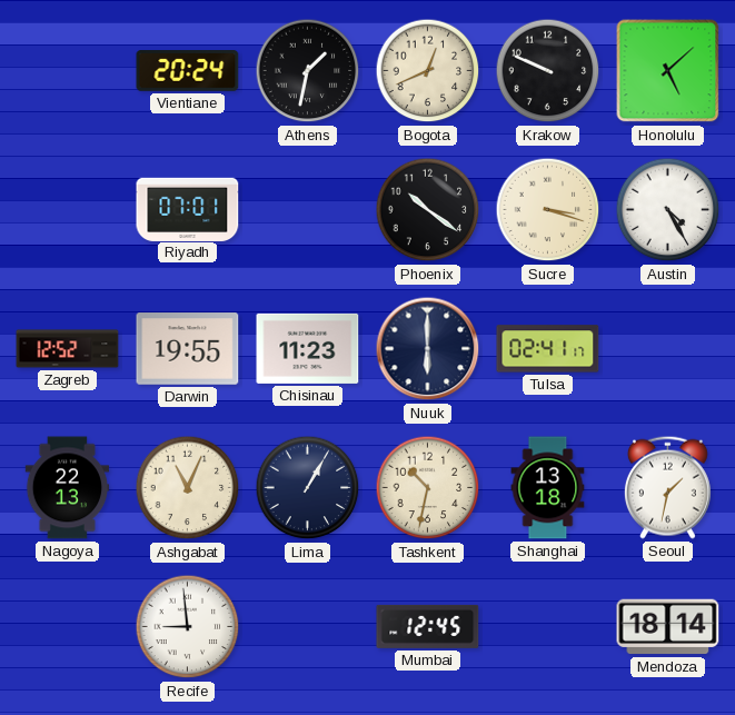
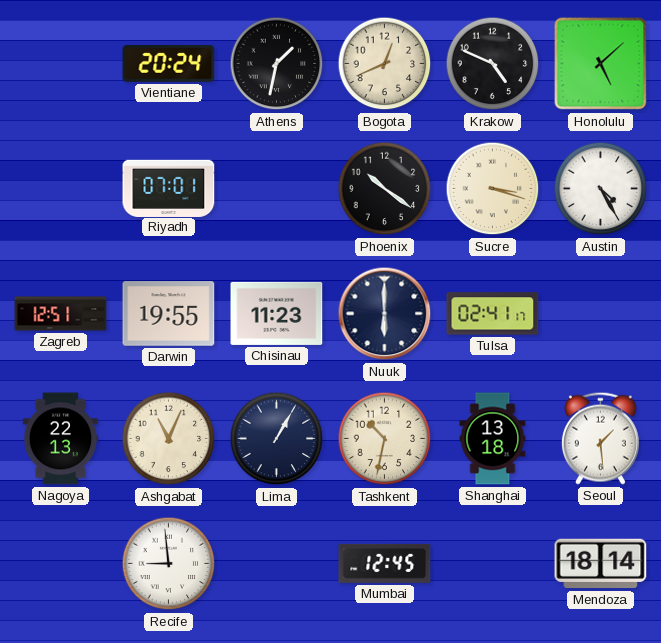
Krakow: 9:49 -> 4:49
Zagreb: 12:52 -> 12:51
Seoul: 1:32 -> 1:29
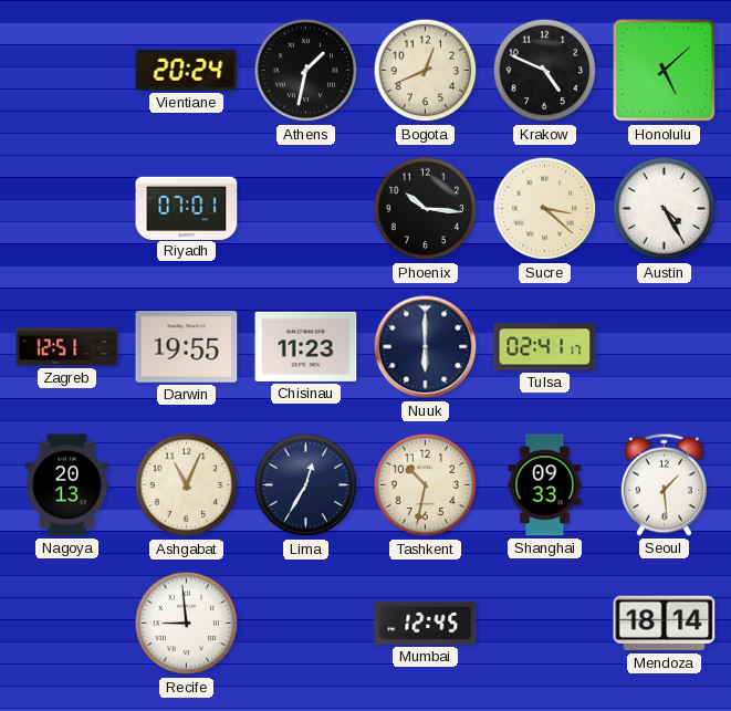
Phoenix: 10:21 -> 10:16
Sucre: 3:18 -> 3:22
Nagoya: 22:13 -> 20:13
Lima: 1:05 -> 12:35
Shanghai: 13:18 -> 09:33
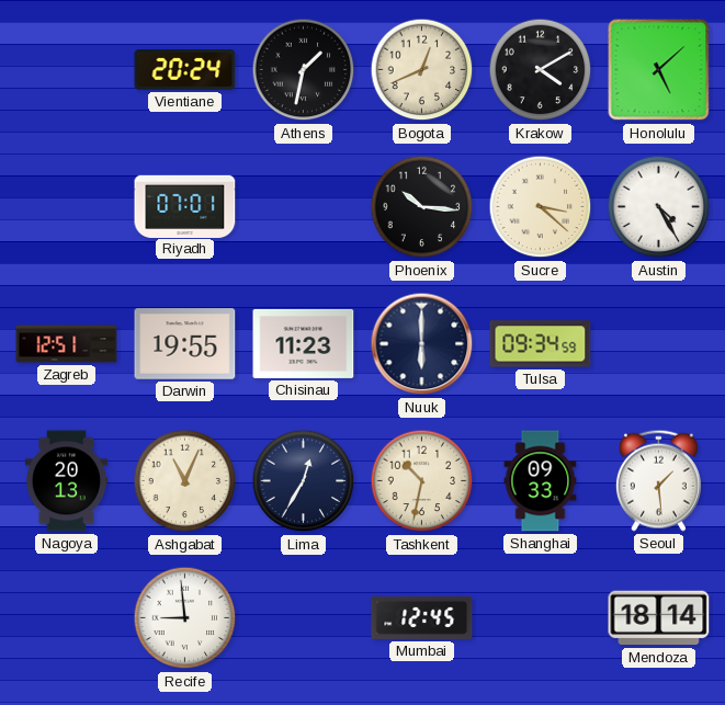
Krakow: 4:49 -> 4:10
Tulsa: 02:41 -> 09:34
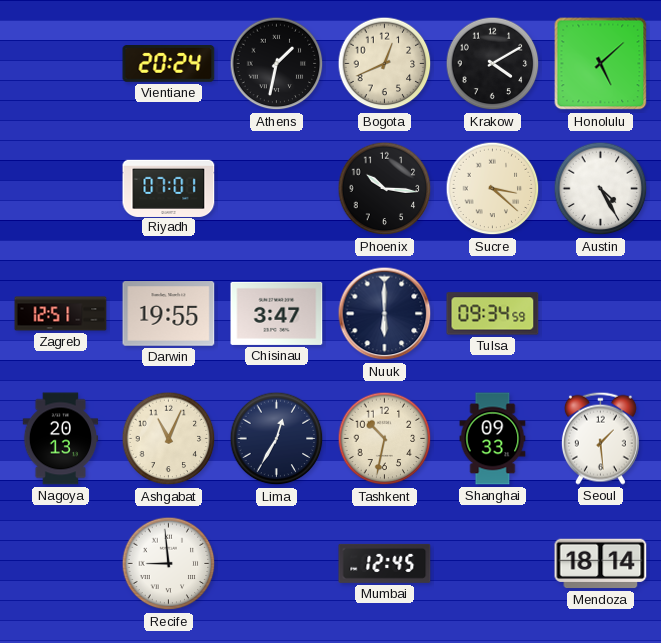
Chisinau: 11:23 -> 3:47
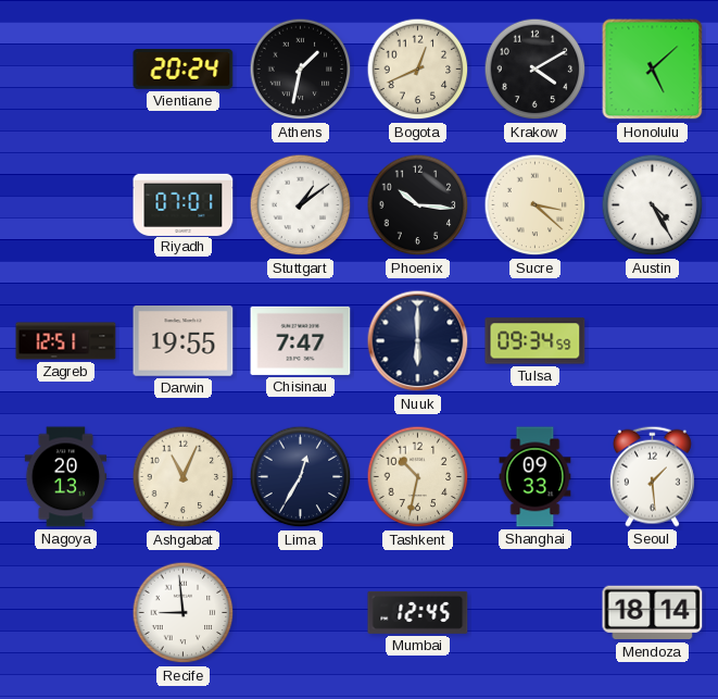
Stuttgart: none -> 1:09
Chisinau: 3:47 -> 7:47
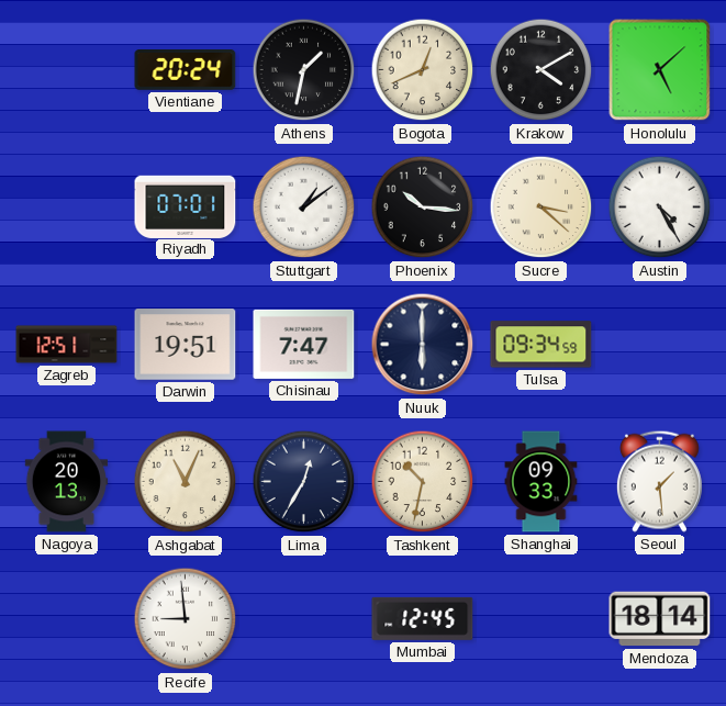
Darwin: 19:55 -> 19:51
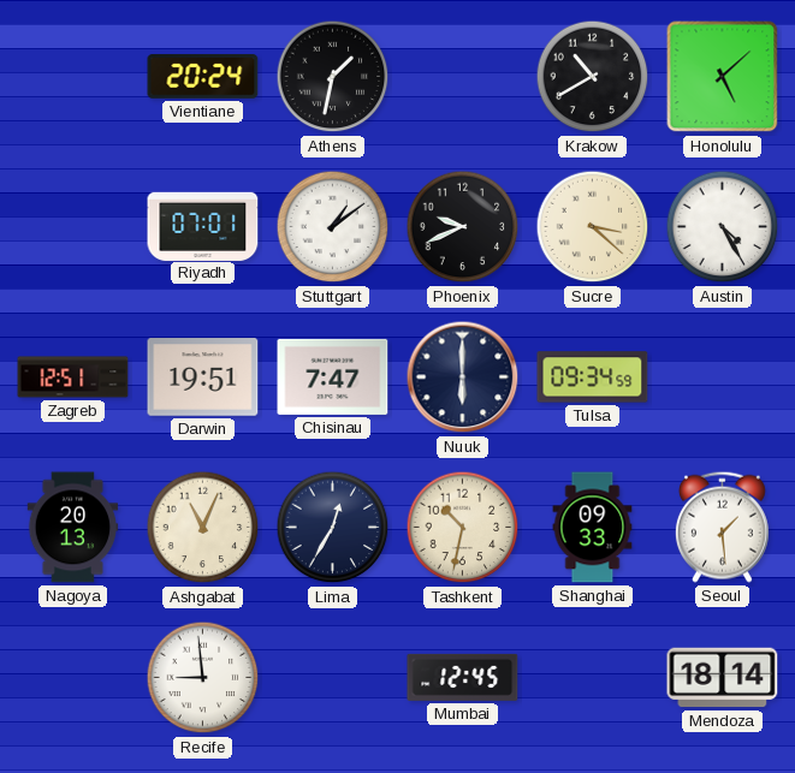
Bogota: 12:41 -> none
Krakow: 4:10 -> 10:40
Phoenix: 10:16 -> 9:41
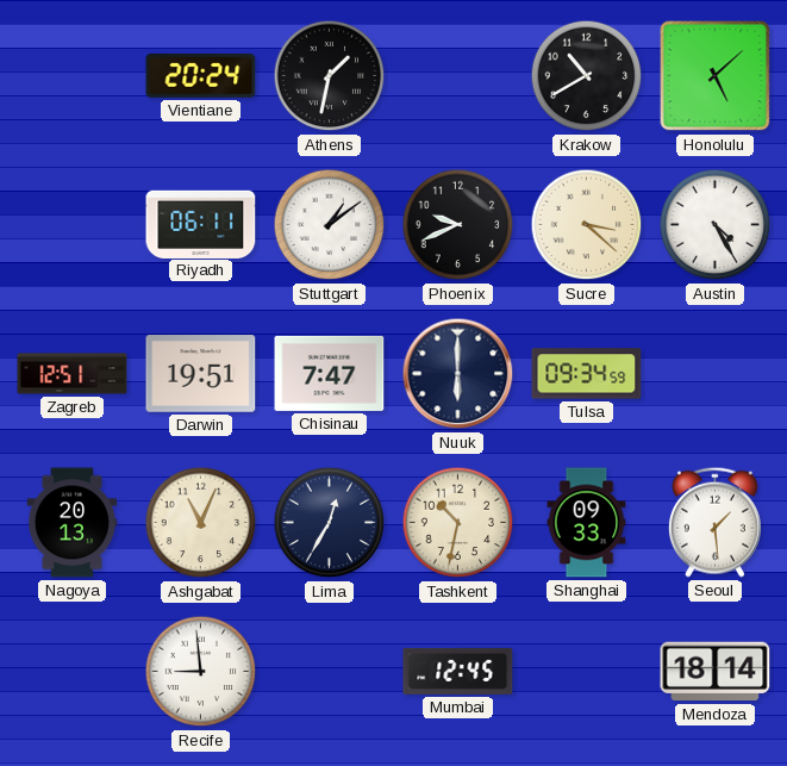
Riyadh: 07:01 -> 06:11
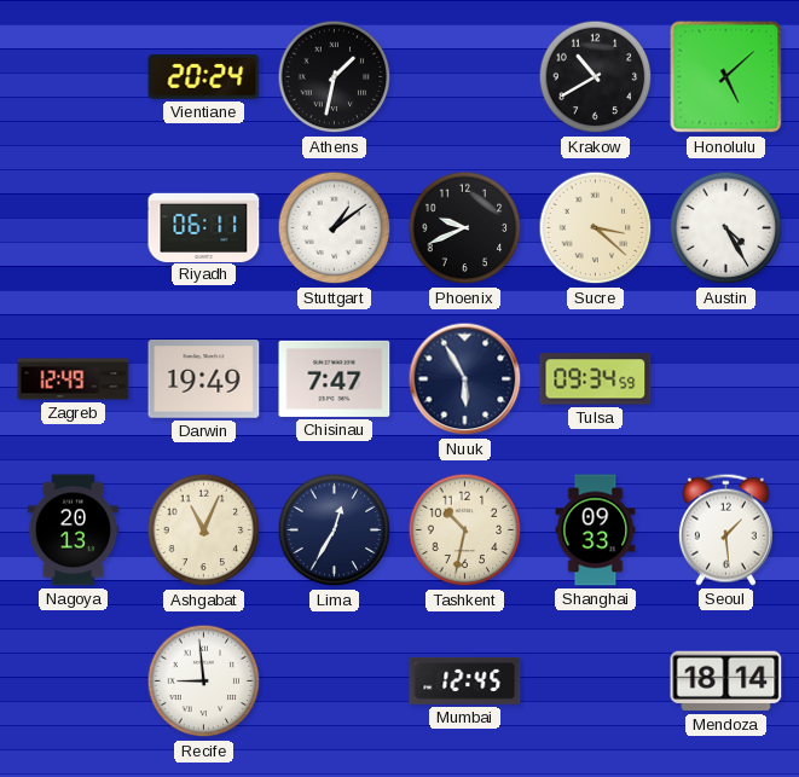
Zagreb: 12:51 -> 12:49
Darwin: 19:51 -> 19:49
Nuuk: 6:00 -> 5:55
